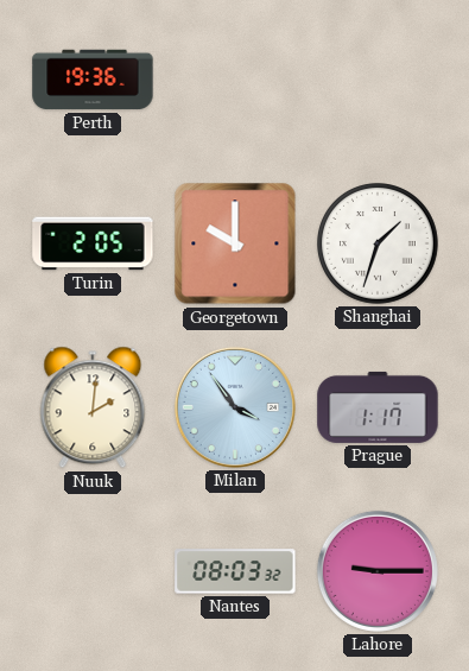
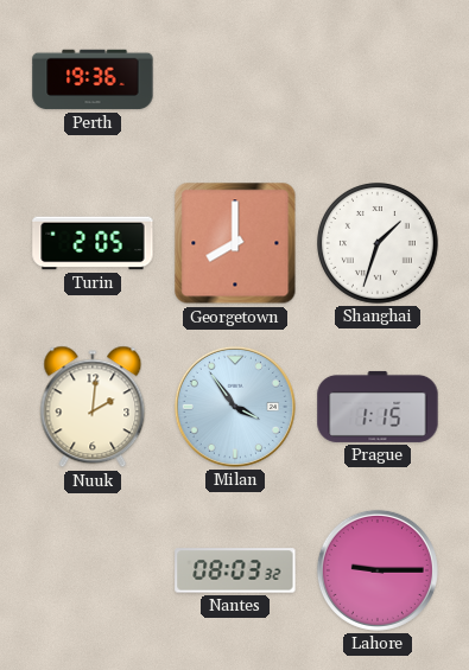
Georgetown: 10:00 -> 8:00
Prague: 1:17 -> 1:15
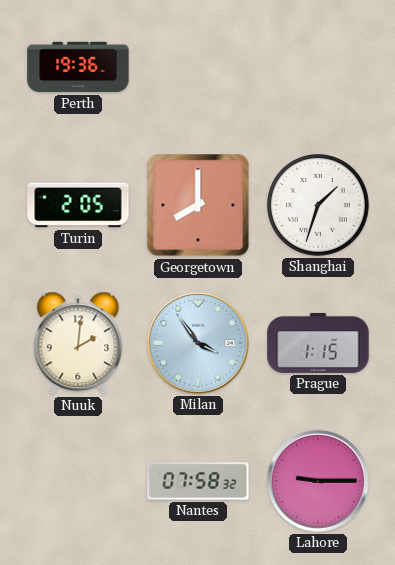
Nantes: 08:03 -> 07:58
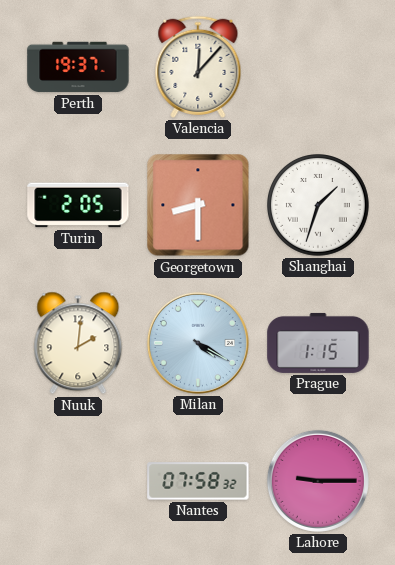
Perth: 19:36 -> 19:37
Valencia: none -> 12:07
Georgetown: 8:00 -> 8:30
Milan: 3:54 -> 4:20
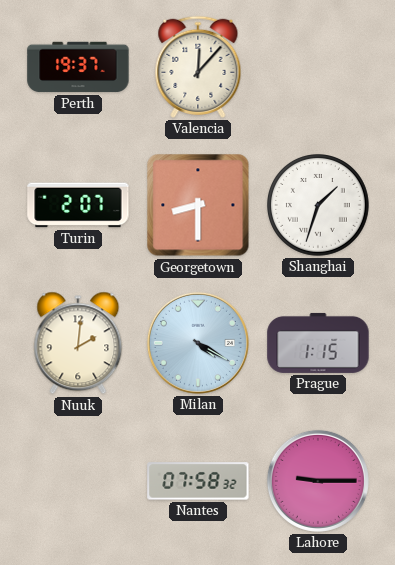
Turin: 2:05 -> 2:07
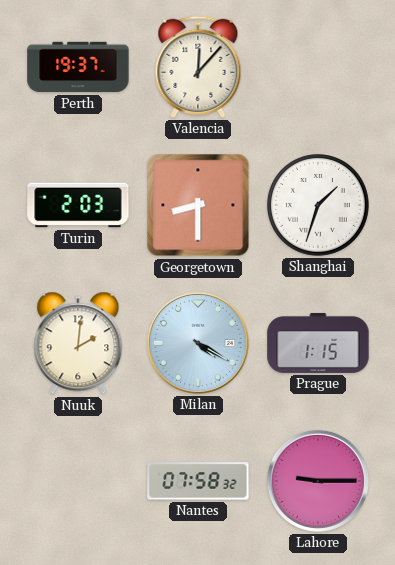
Turin: 2:07 -> 2:03
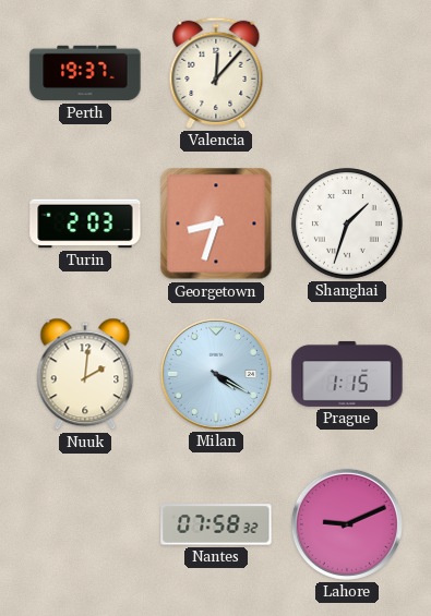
Georgetown: 8:30 -> 8:33
Lahore: 9:15 -> 9:11
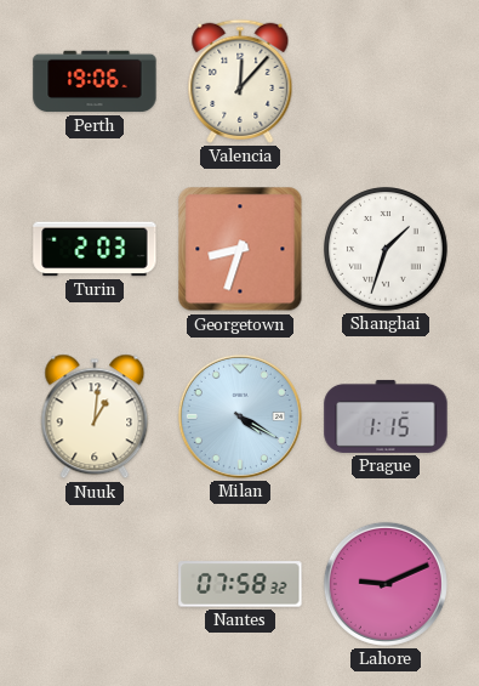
Perth: 19:37 -> 19:06
Nuuk: 2:01 -> 1:01
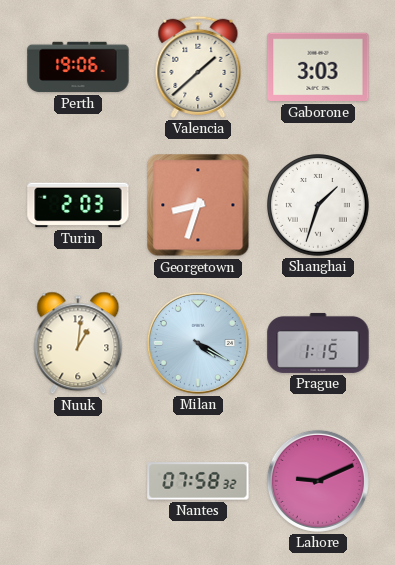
Valencia: 12:07 -> 1:38
Gaborone: none -> 3:03
